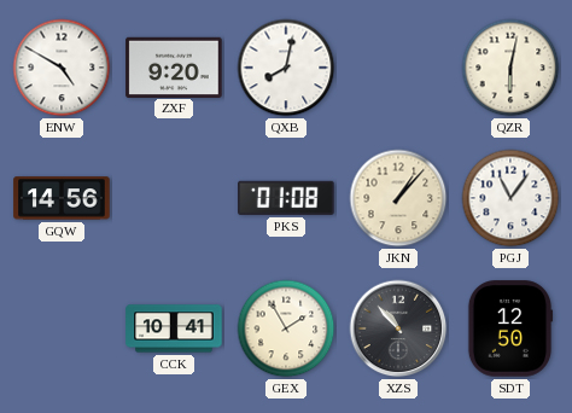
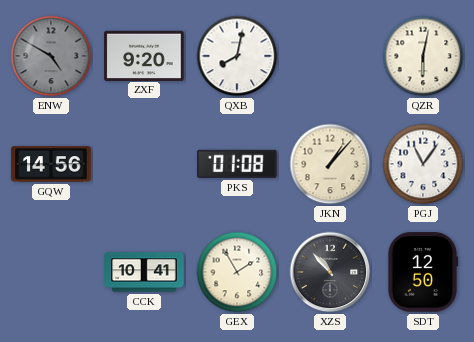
ENW dial: white -> grey
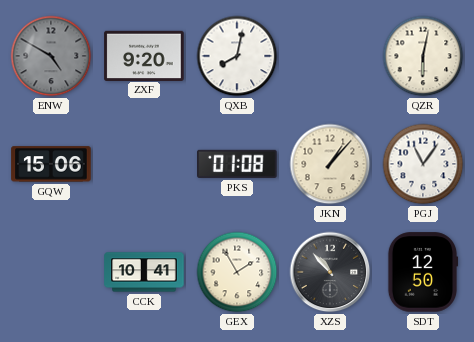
GQW: 14:56 -> 15:06
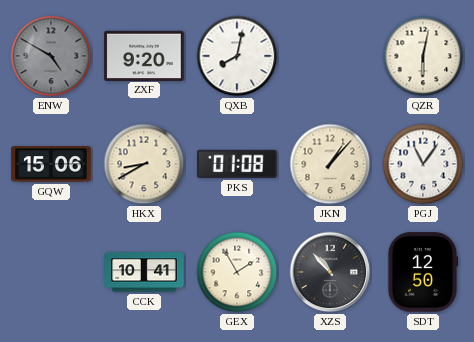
HKX: none -> 8:40
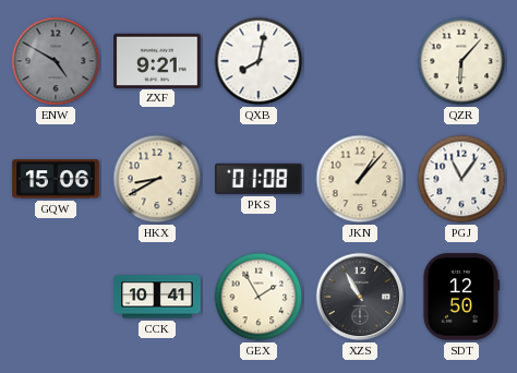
ZXF: 9:20 -> 9:21
QZR: 6:02 -> 6:07
XZS: 10:53 -> 10:55
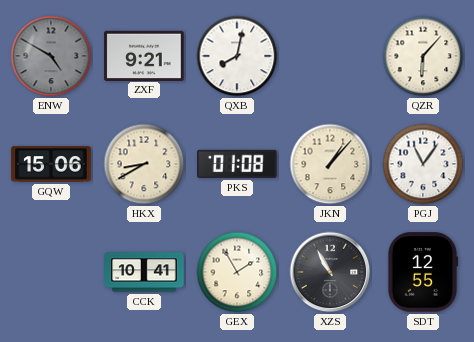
SDT: 12:50 -> 12:55
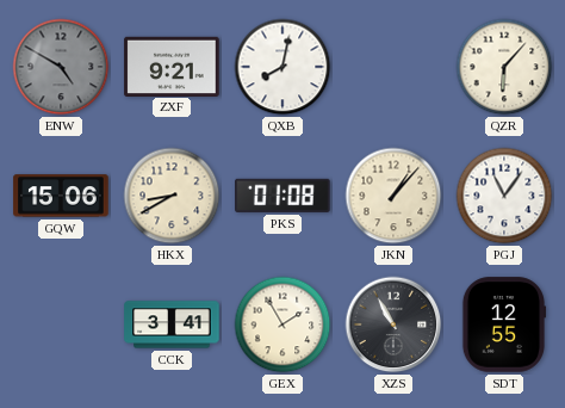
CCK: 10:41 -> 3:41
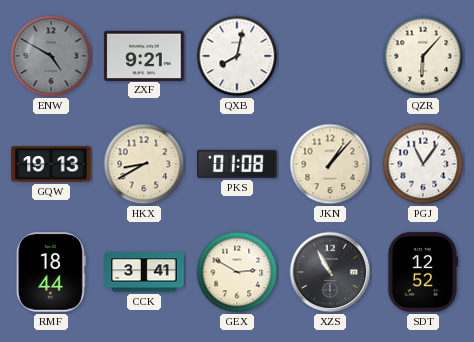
GQW: 15:06 -> 19:13
RMF: none -> 18:44
GEX: 1:55 -> 2:50
SDT: 12:55 -> 12:52
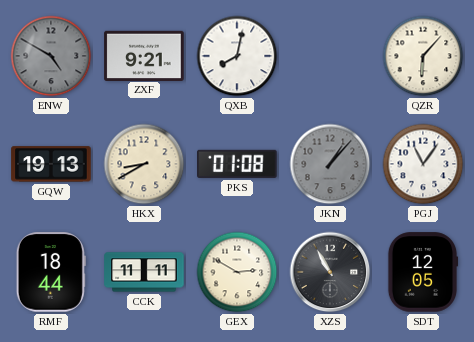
JKN dial: cream -> grey
CCK: 3:41 -> 11:11
SDT: 12:52 -> 12:05
